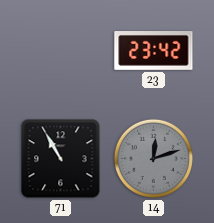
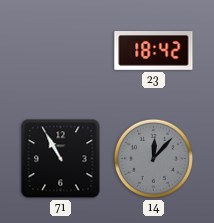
23: 23:42 -> 18:42
14: 12:12 -> 12:07
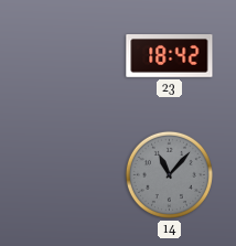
71: 10:55 -> none
14: 12:07 -> 11:07
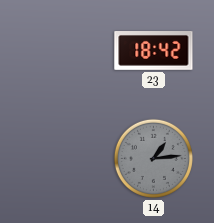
14: 11:07 -> 1:14
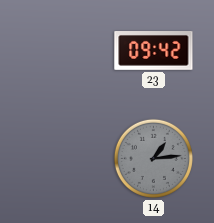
23: 18:42 -> 09:42
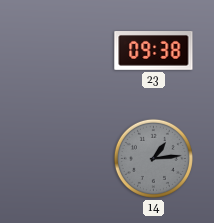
23: 09:42 -> 09:38
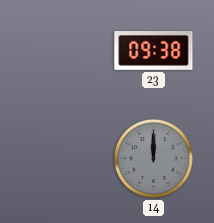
14: 1:14 -> 12:00
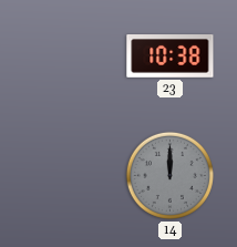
23: 09:38 -> 10:38
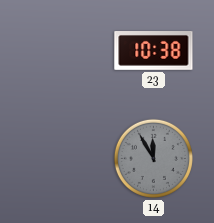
14: 12:00 -> 11:55
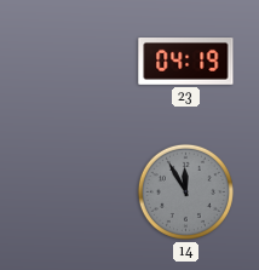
23: 10:38 -> 04:19
